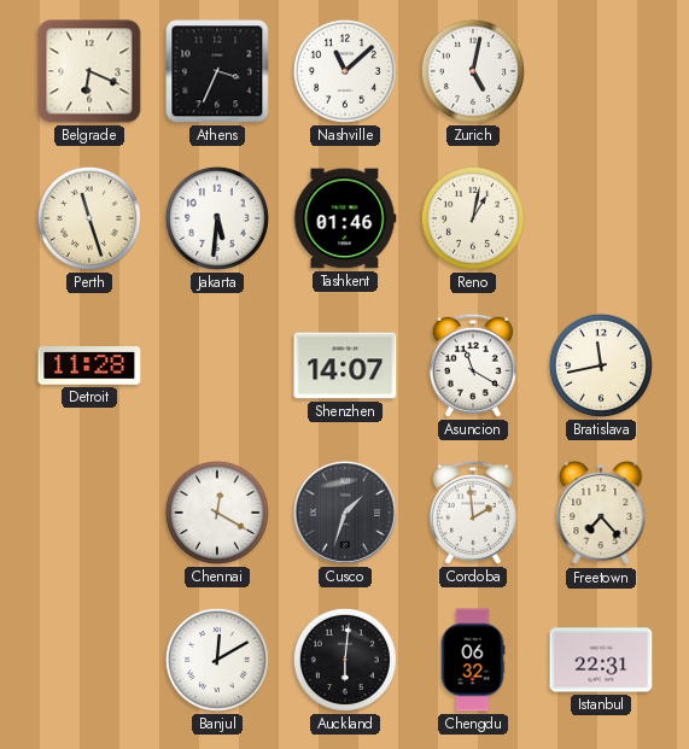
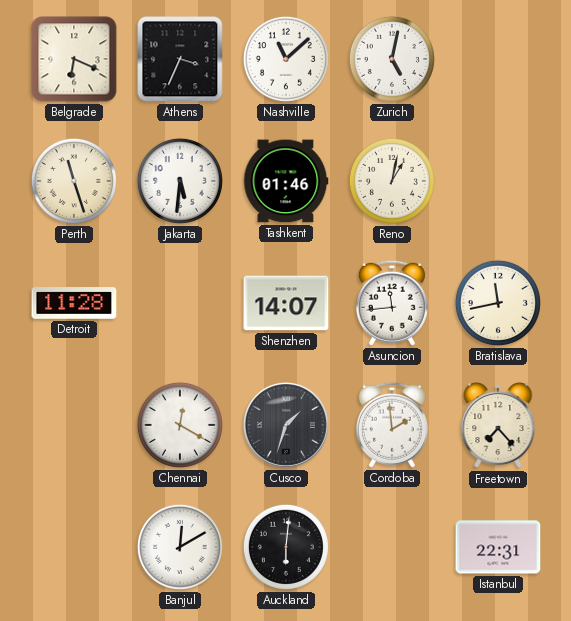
Asuncion: 11:20 -> 11:44
Chengdu: 06:32 -> none
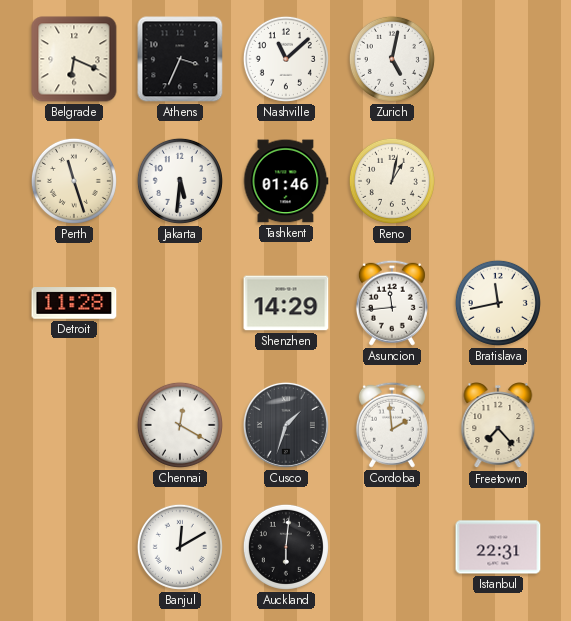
Shenzhen: 14:07 -> 14:29
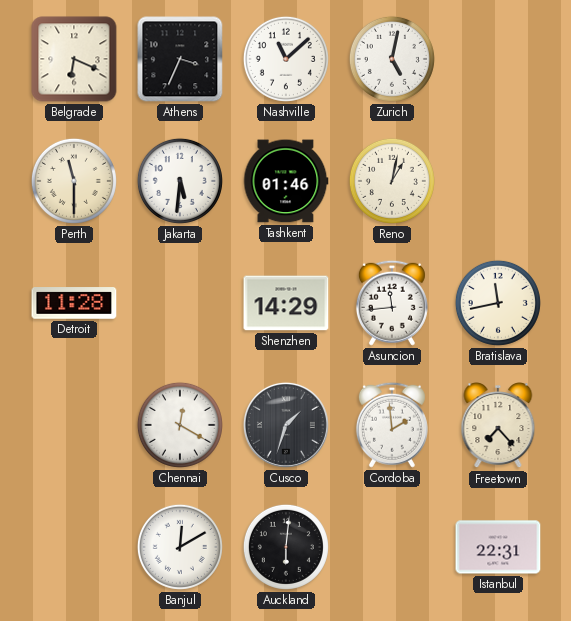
Perth: 11:27 -> 11:30
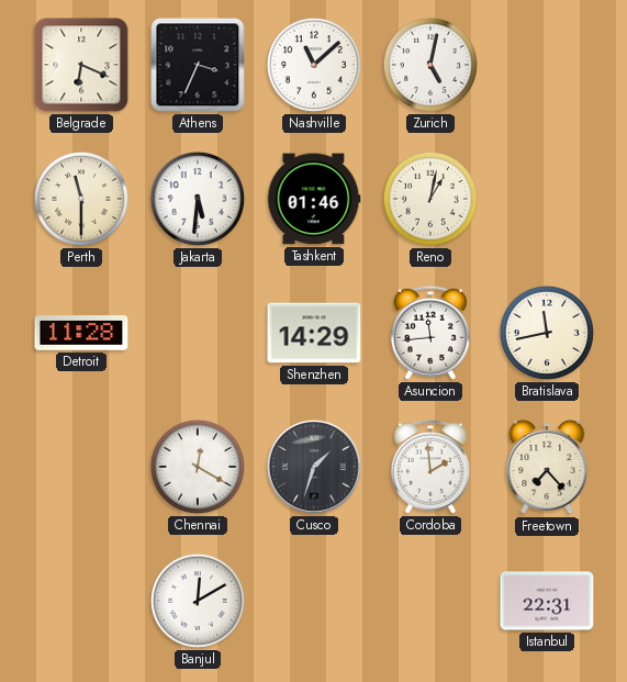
Auckland: 6:01 -> none
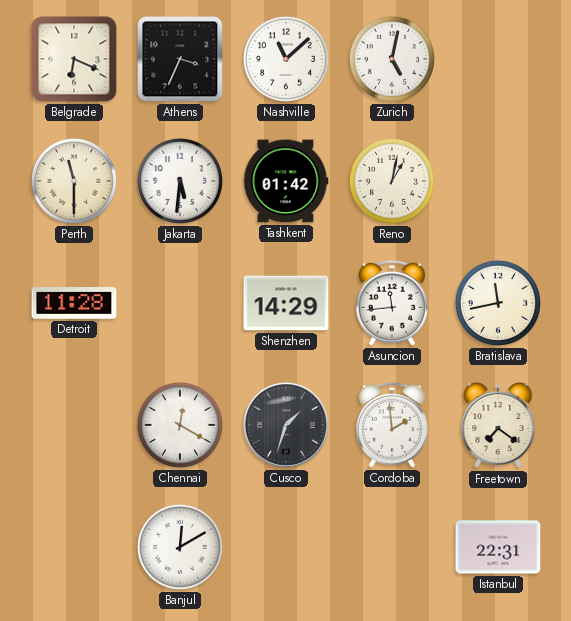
Tashkent: 01:46 -> 01:42
Freetown: 7:23 -> 7:21
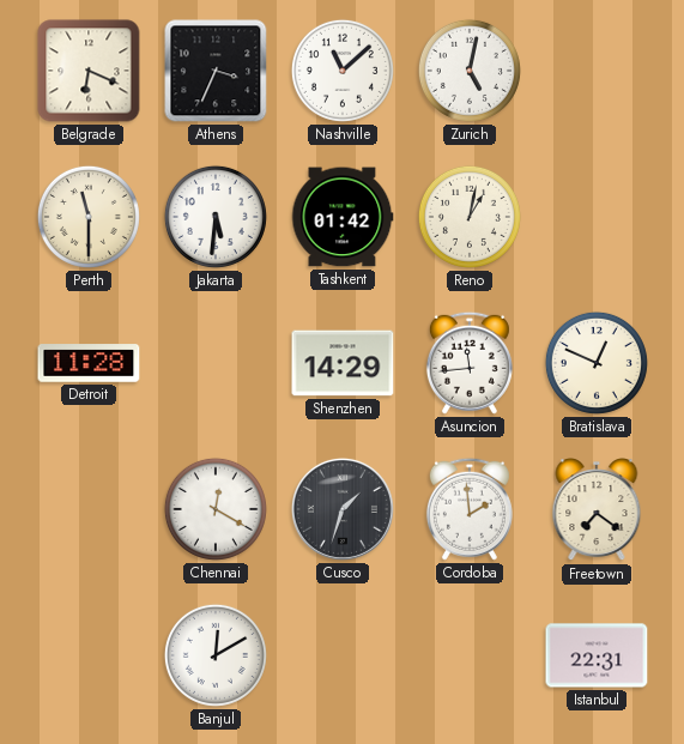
Bratislava: 11:43 -> 12:49
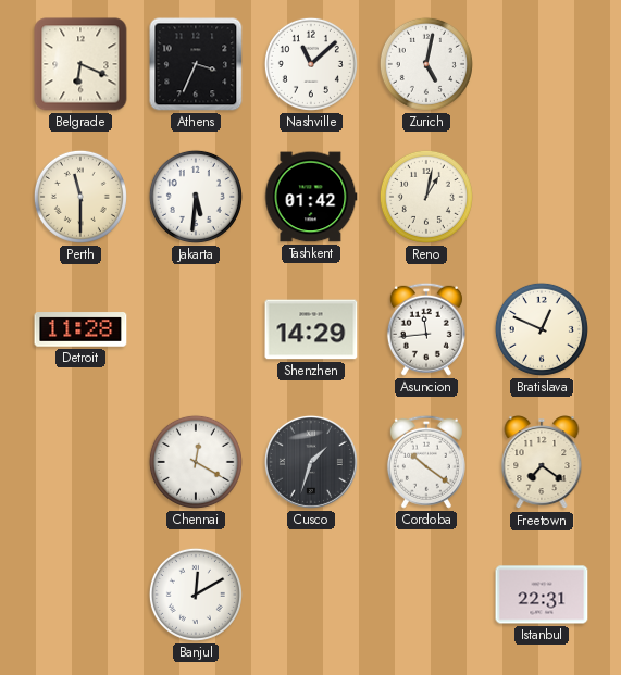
Cordoba: 1:59 -> 10:21
